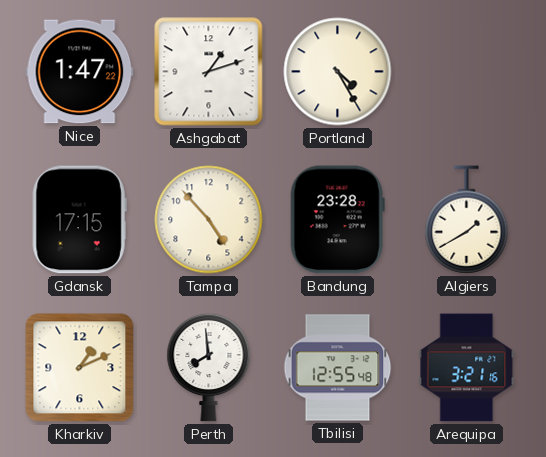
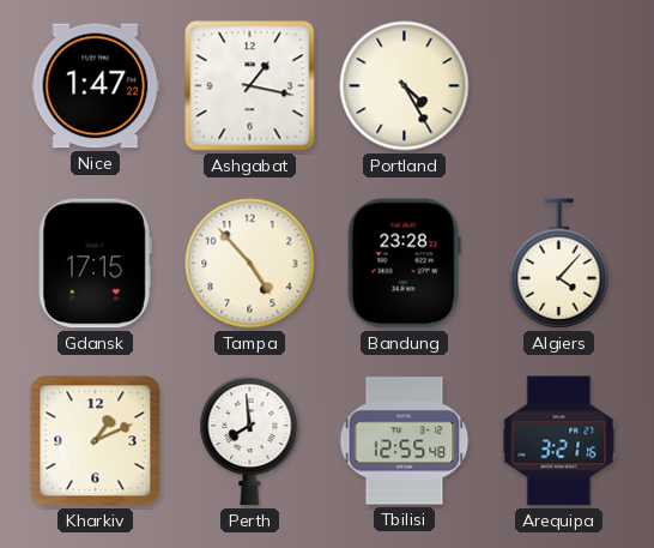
Ashgabat: 1:12 -> 1:17
Algiers: 1:40 -> 4:07
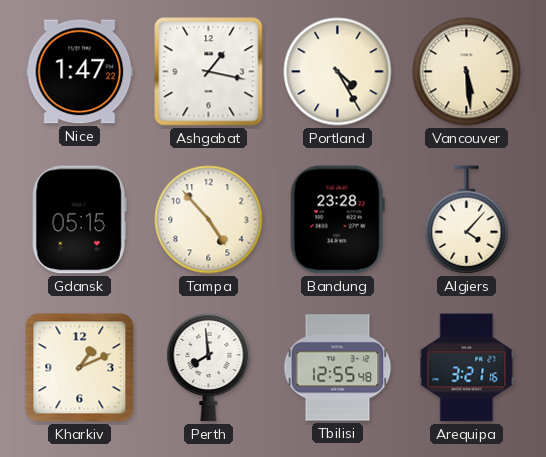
Vancouver: none -> 5:29
Gdansk: 17:15 -> 05:15
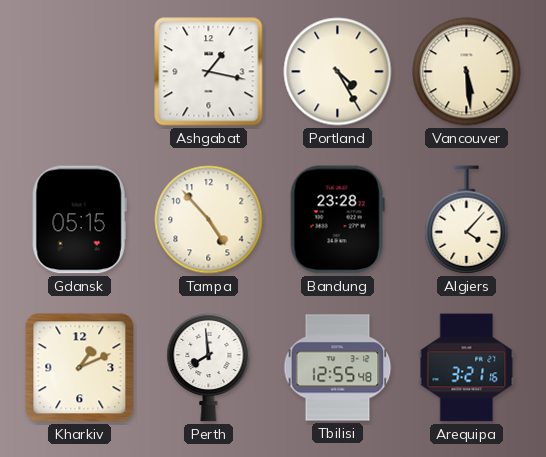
Nice: 1:47 -> none
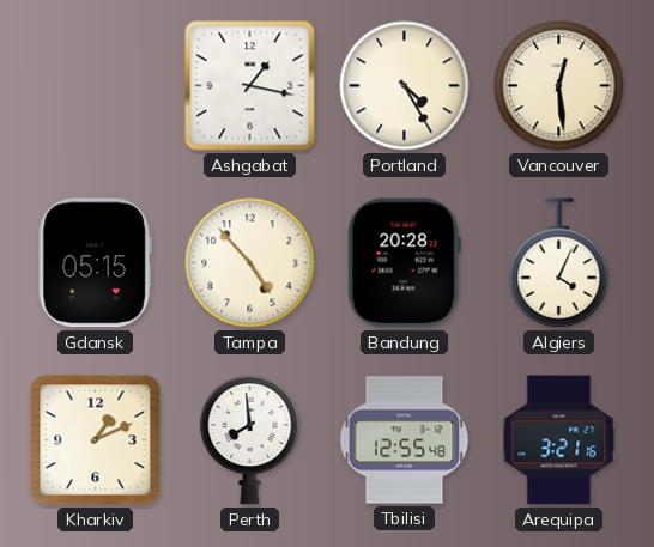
Vancouver: 5:29 -> 12:29
Bandung: 23:28 -> 20:28
Algiers: 4:07 -> 4:04
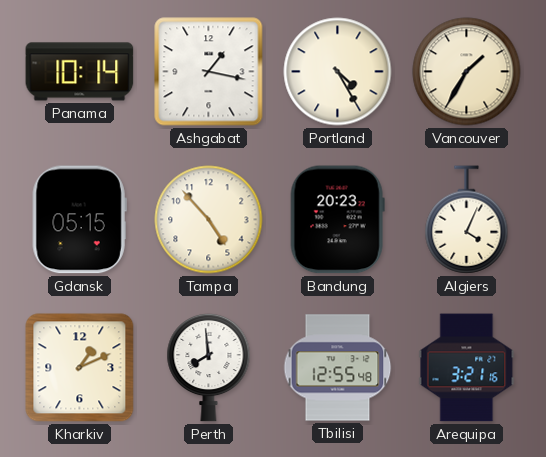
Panama: none -> 10:14
Vancouver: 12:29 -> 1:35
Bandung: 20:28 -> 20:23
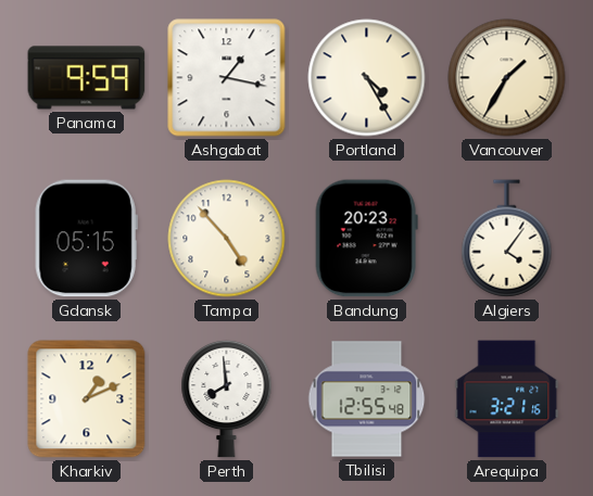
Panama: 10:14 -> 9:59
Algiers: 4:04 -> 4:06
